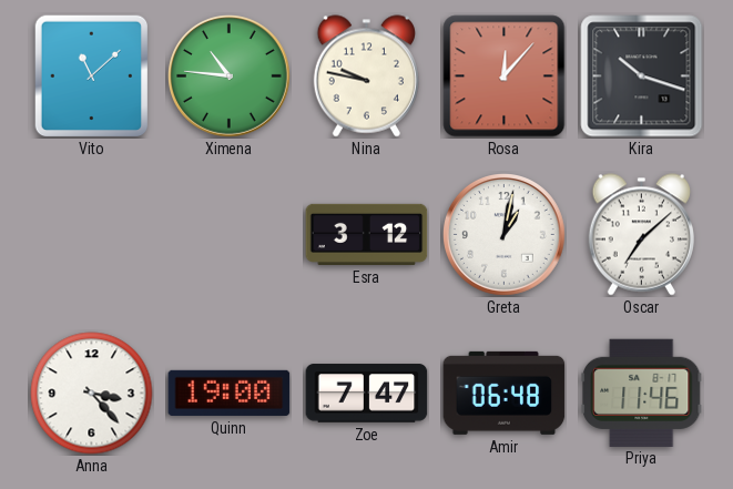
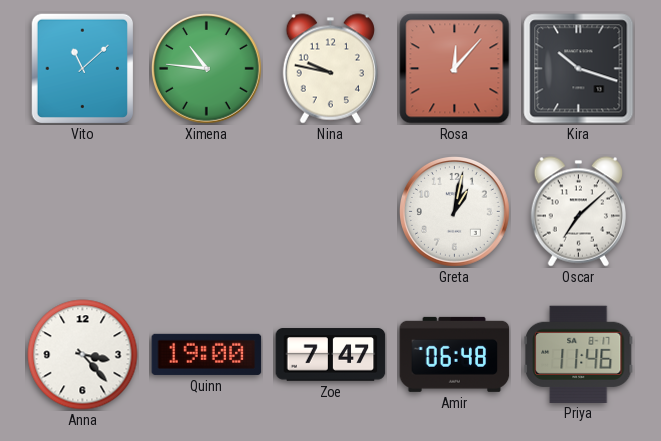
Esra: 3:12 -> none
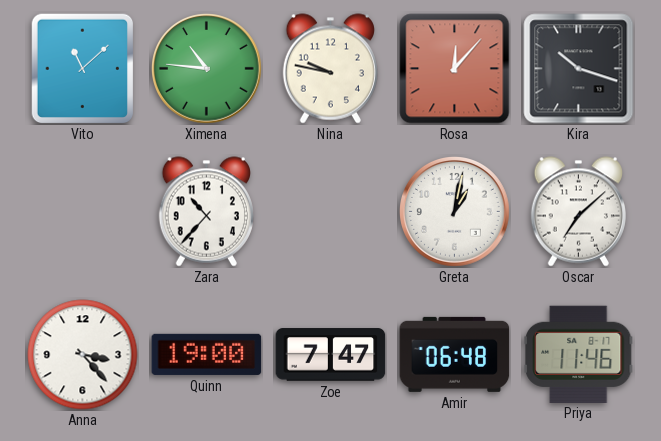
Zara: none -> 10:37
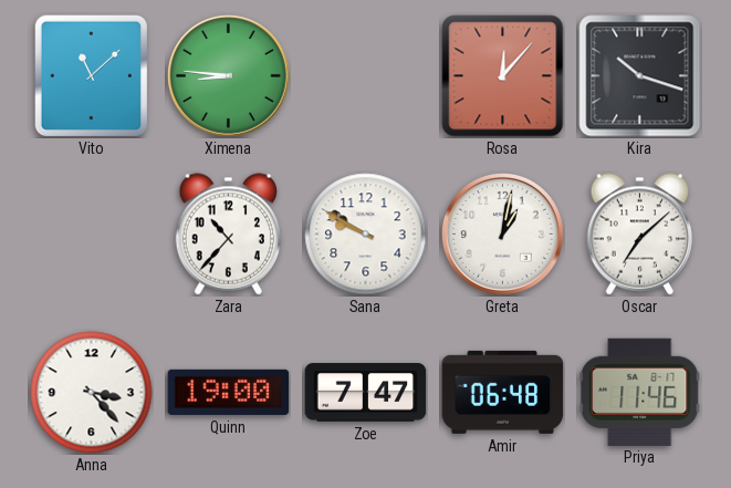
Ximena: 10:46 -> 8:46
Nina: 9:47 -> none
Sana: none -> 9:50
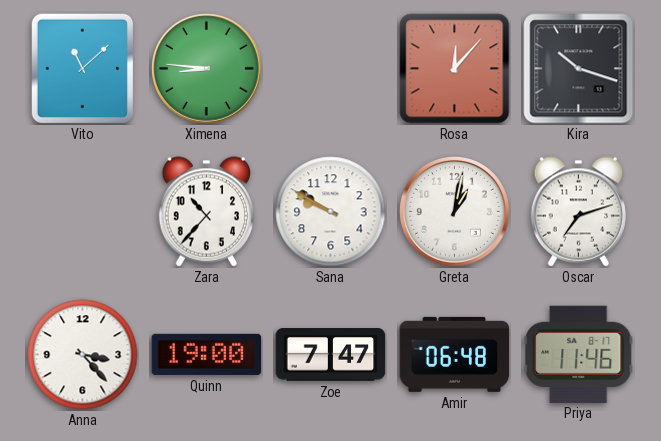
Oscar: 7:08 -> 7:12
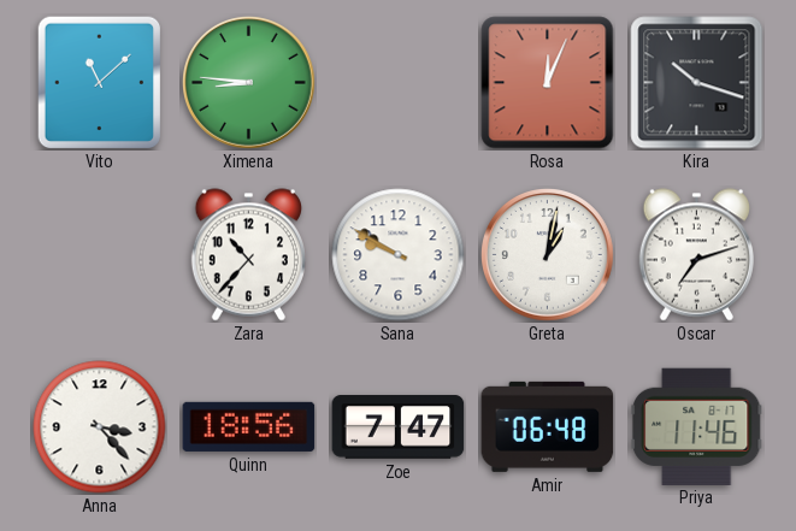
Rosa: 12:07 -> 12:04
Quinn: 19:00 -> 18:56
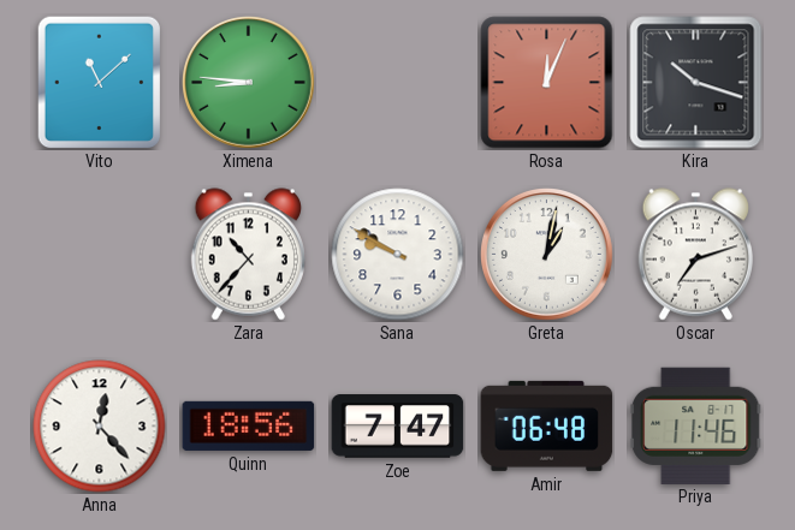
Anna: 3:23 -> 12:23
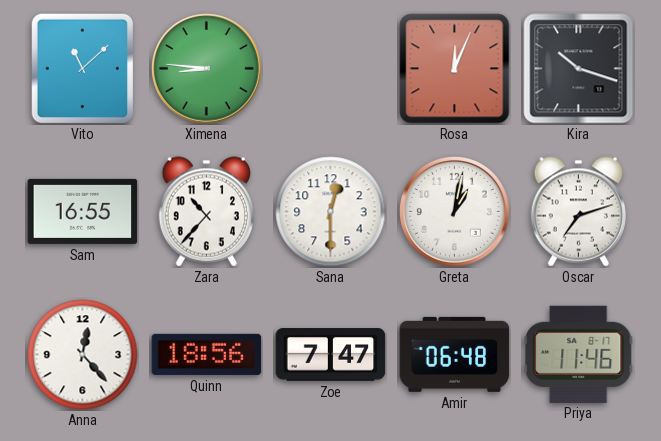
Sam: none -> 16:55
Sana: 9:50 -> 12:30
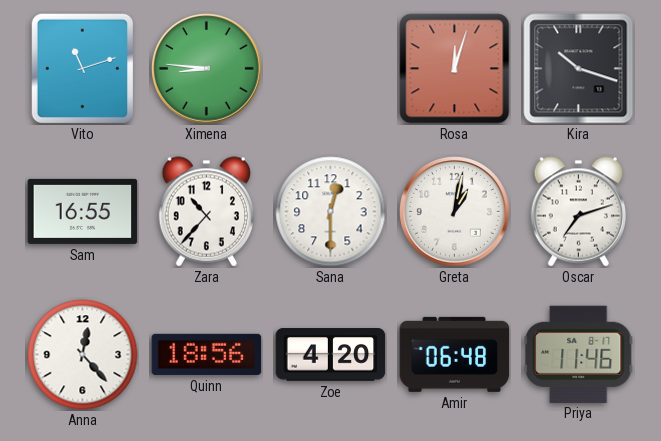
Vito: 11:08 -> 11:12
Rosa: 12:04 -> 12:03
Zoe: 7:47 -> 4:20
